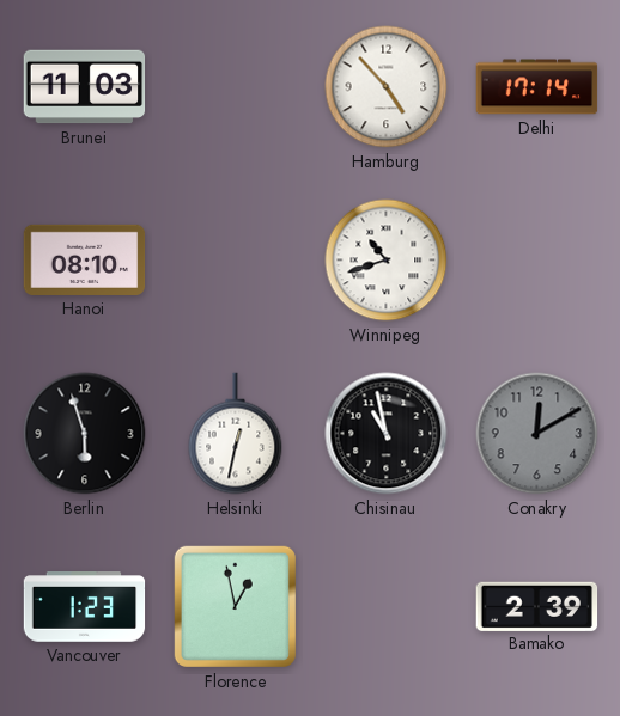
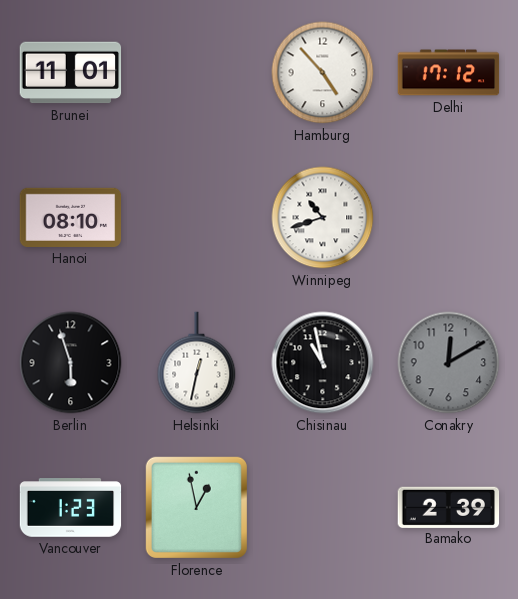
Brunei: 11:03 -> 11:01
Delhi: 17:14 -> 17:12
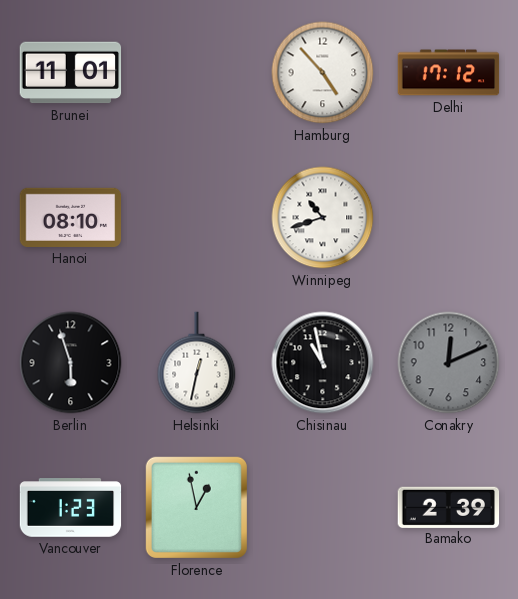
Conakry: 12:10 -> 12:11
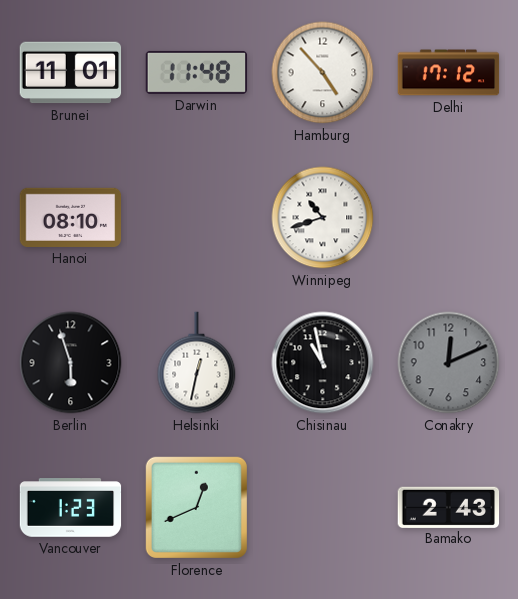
Darwin: none -> 11:48
Florence: 12:58 -> 12:41
Bamako: 2:39 -> 2:43
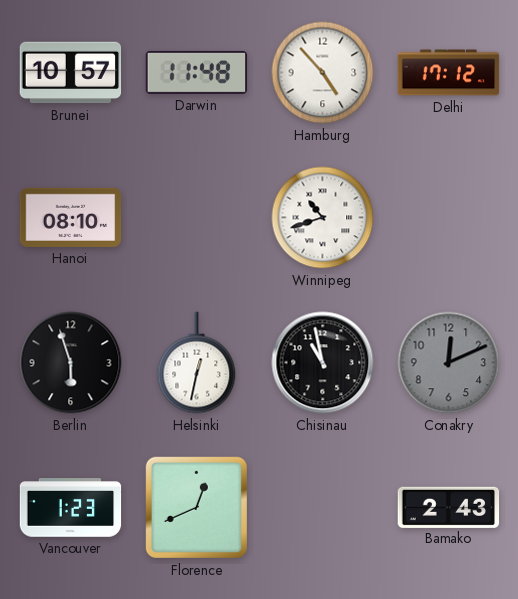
Brunei: 11:01 -> 10:57
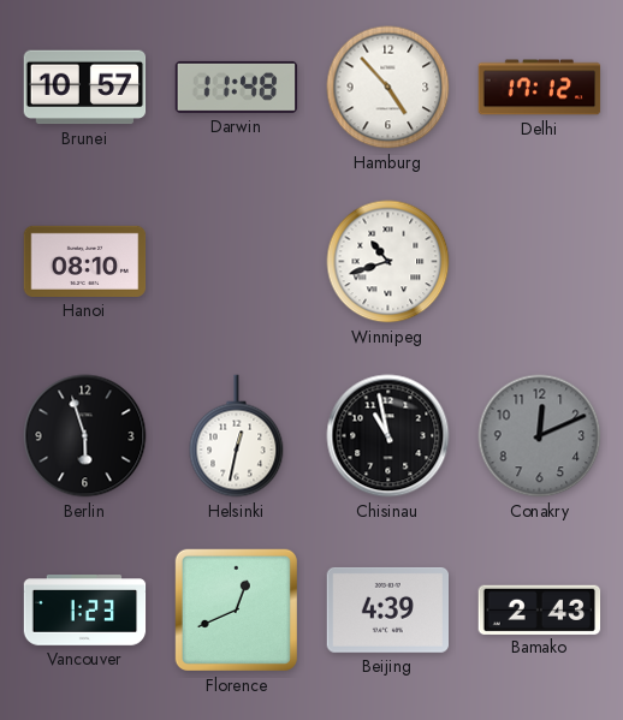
Beijing: none -> 4:39
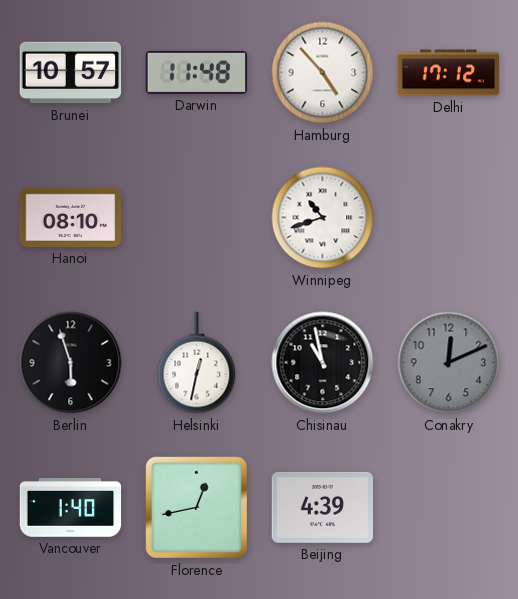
Vancouver: 1:23 -> 1:40
Florence: 12:41 -> 12:43
Bamako: 2:43 -> none
